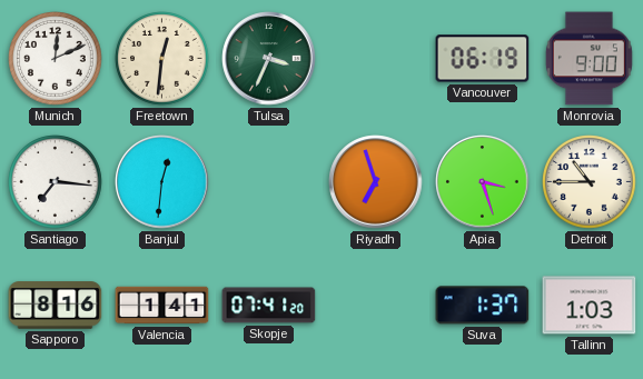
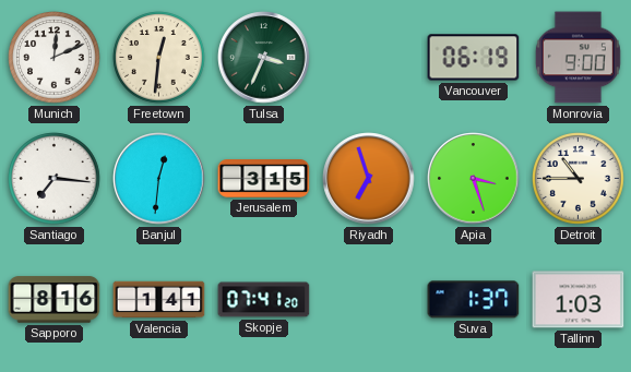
Jerusalem: none -> 3:15
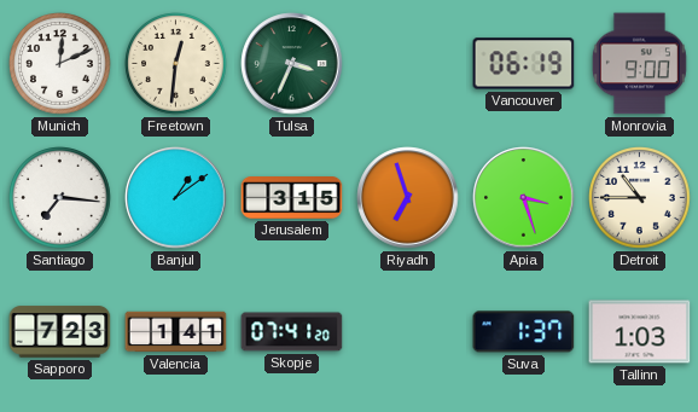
Banjul: 12:31 -> 1:09
Sapporo: 8:16 -> 7:23
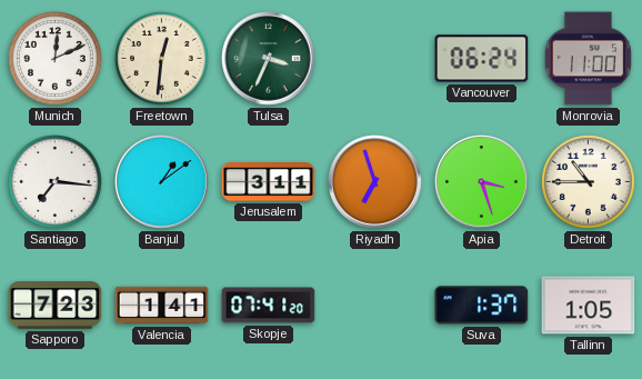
Vancouver: 06:19 -> 06:24
Monrovia: 9:00 -> 11:00
Jerusalem: 3:15 -> 3:11
Tallinn: 1:03 -> 1:05
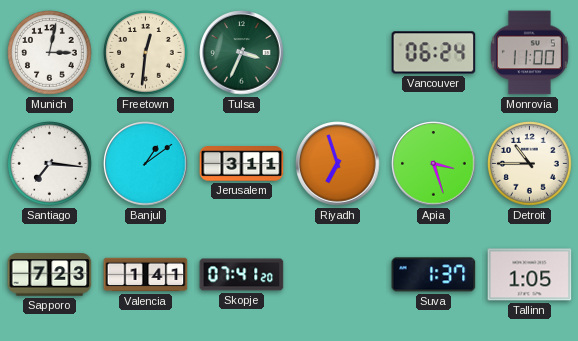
Munich: 12:11 -> 3:02
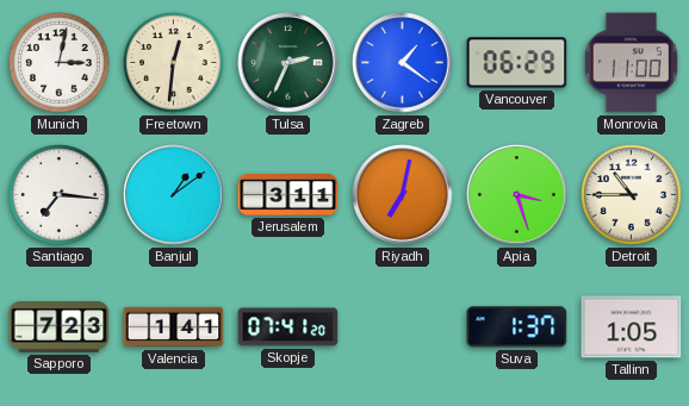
Tulsa: 3:34 -> 2:34
Zagreb: none -> 1:21
Vancouver: 06:24 -> 06:29
Riyadh: 6:57 -> 7:02
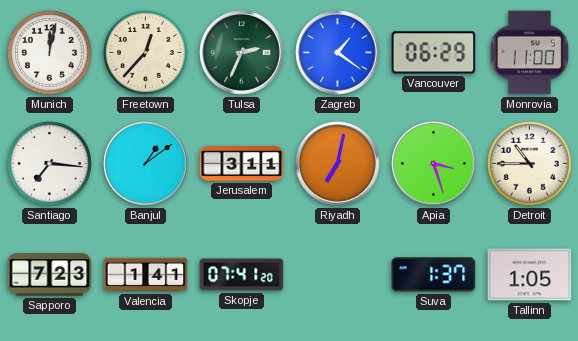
Munich: 3:02 -> 12:02
Freetown: 12:31 -> 12:37
